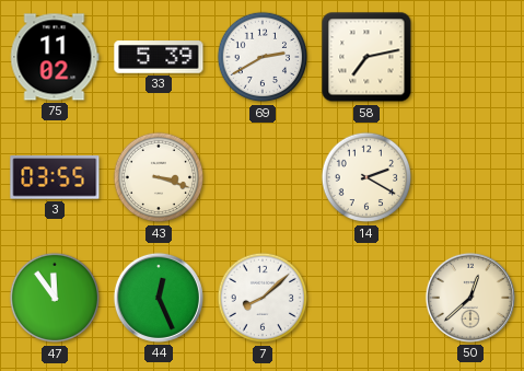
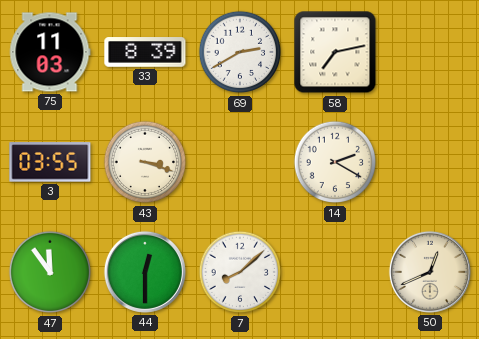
75: 11:02 -> 11:03
33: 5:39 -> 8:39
44: 12:26 -> 12:30
50: 12:38 -> 12:41
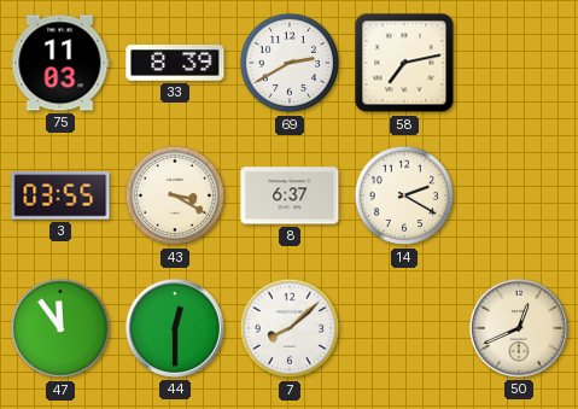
43: 3:18 -> 3:20
8: none -> 6:37
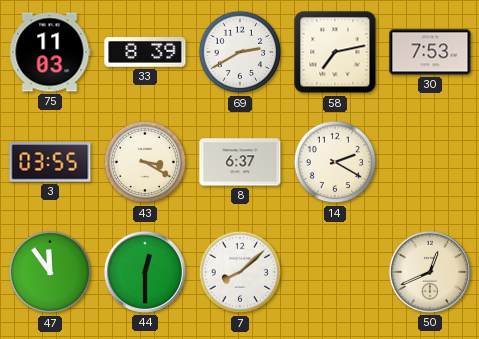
30: none -> 7:53
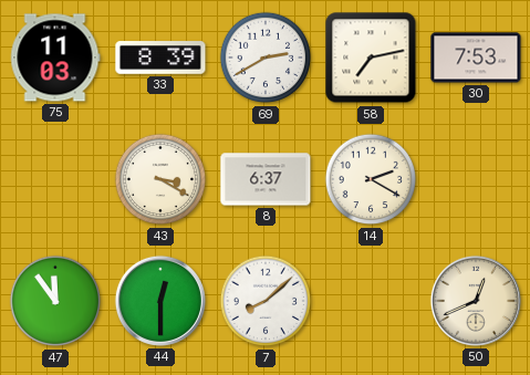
3: 03:55 -> none
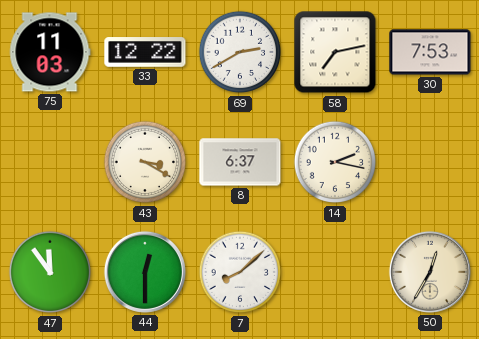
33: 8:39 -> 12:22
14: 2:20 -> 2:17
50: 12:41 -> 12:35
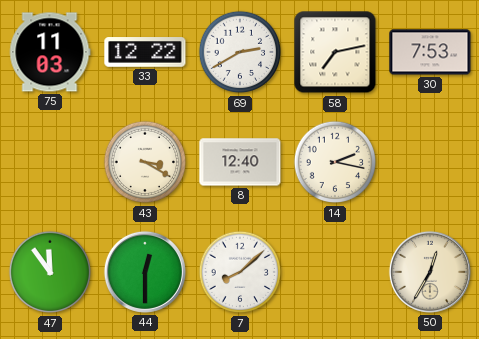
8: 6:37 -> 12:40
